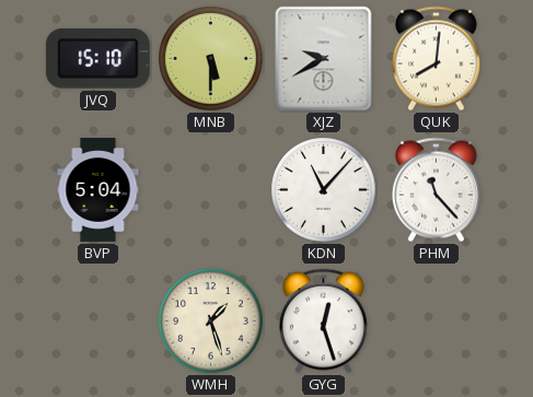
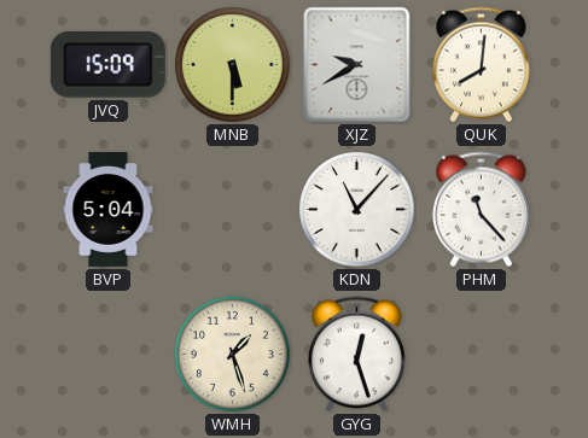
JVQ: 15:10 -> 15:09
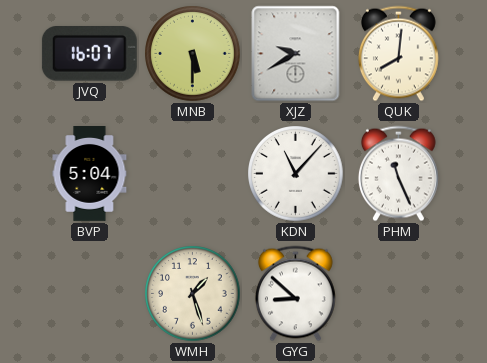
JVQ: 15:09 -> 16:07
PHM: 11:23 -> 11:26
GYG: 12:27 -> 8:52
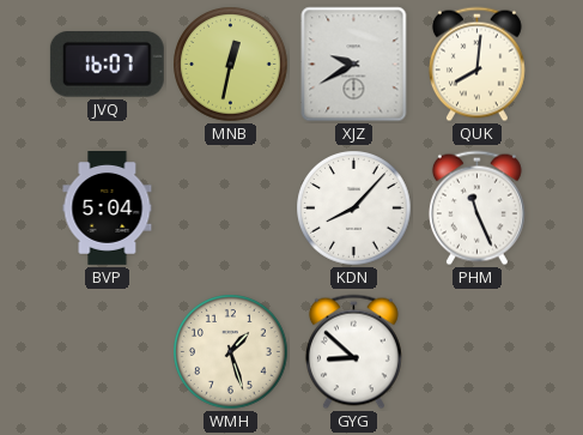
MNB: 5:30 -> 12:32
KDN: 11:07 -> 8:07
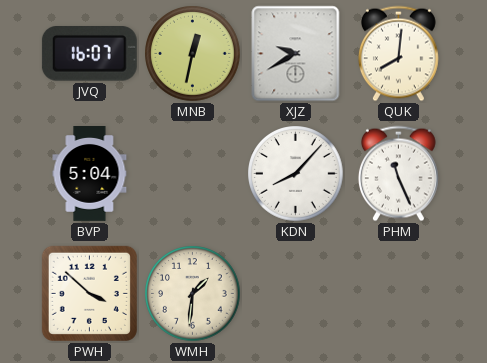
PWH: none -> 3:52
WMH: 1:27 -> 1:31
GYG: 8:52 -> none
